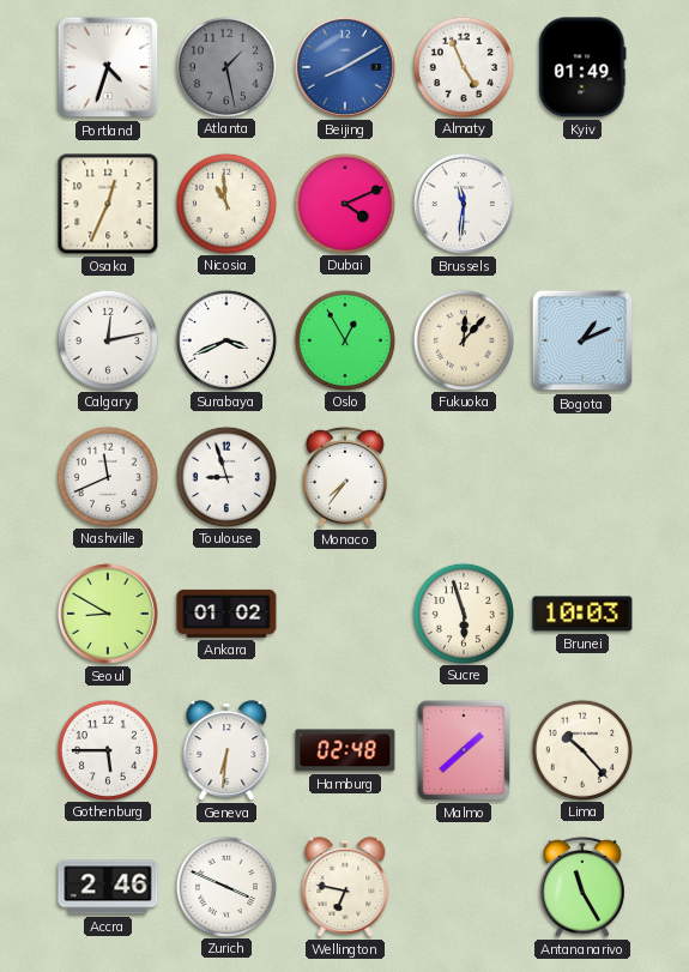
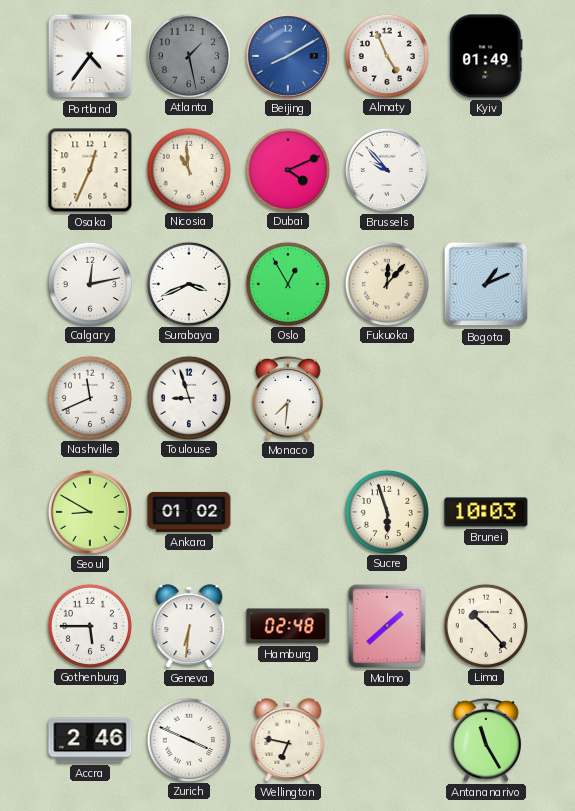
Portland: 4:33 -> 4:36
Brussels: 11:31 -> 9:53
Monaco: 7:36 -> 7:31
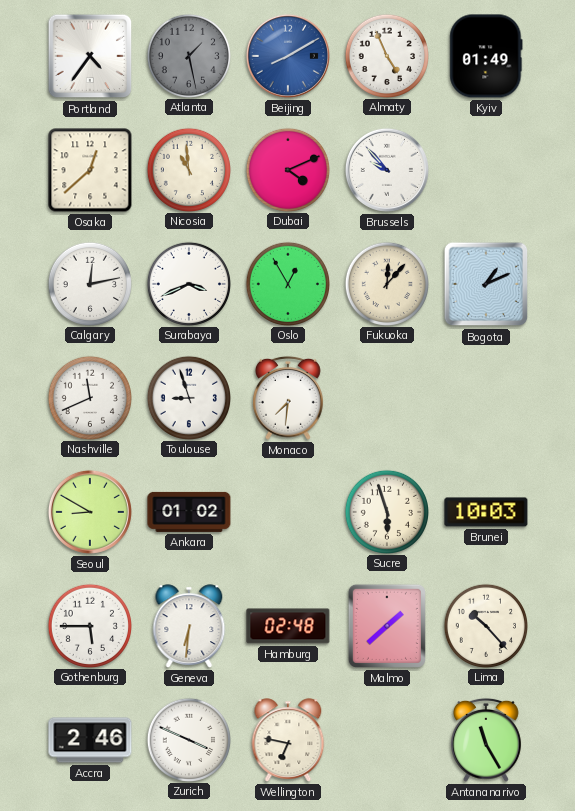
Osaka: 12:34 -> 12:38
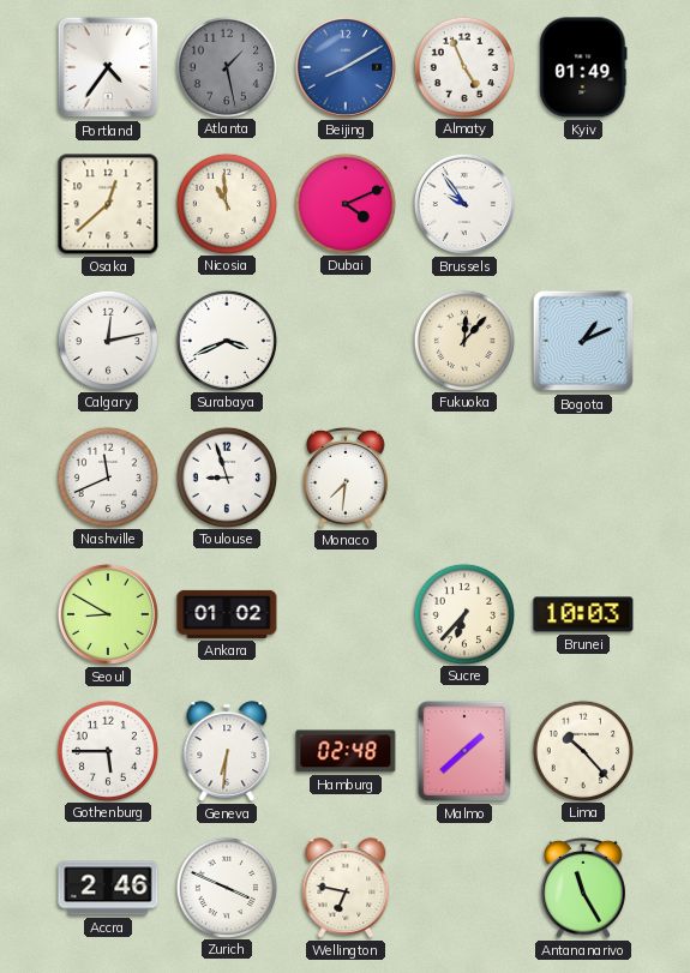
Brussels: 9:53 -> 9:54
Oslo: 12:55 -> none
Sucre: 5:57 -> 6:37
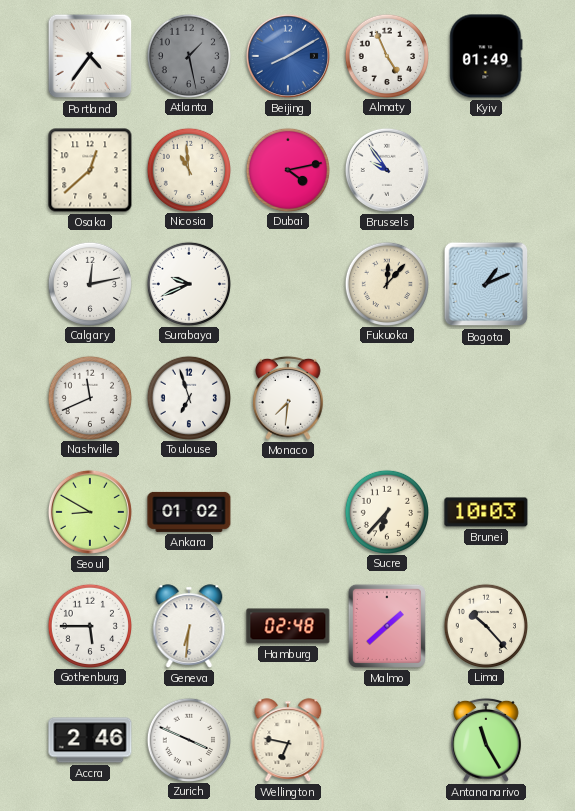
Dubai: 4:11 -> 4:13
Surabaya: 3:41 -> 9:41
Toulouse: 8:57 -> 6:57
